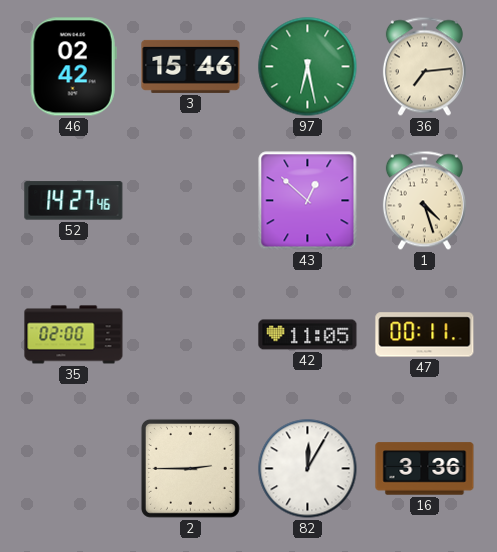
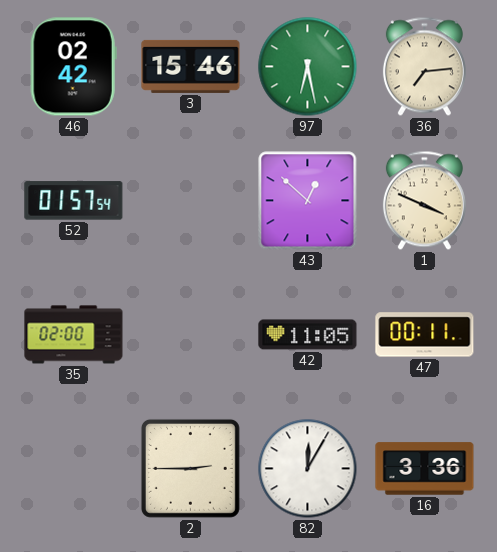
52: 14:27 -> 01:57
1: 4:27 -> 3:49
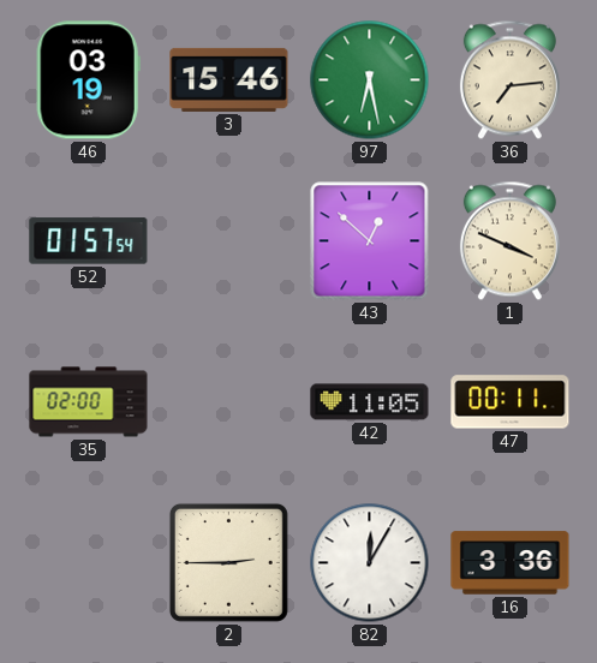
46: 02:42 -> 03:19
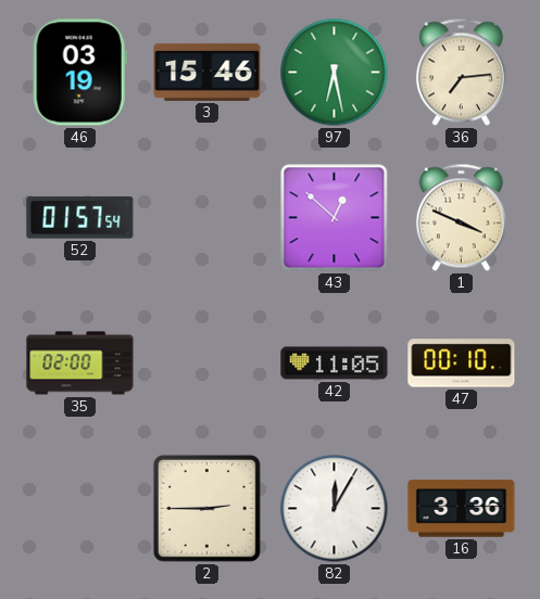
47: 00:11 -> 00:10
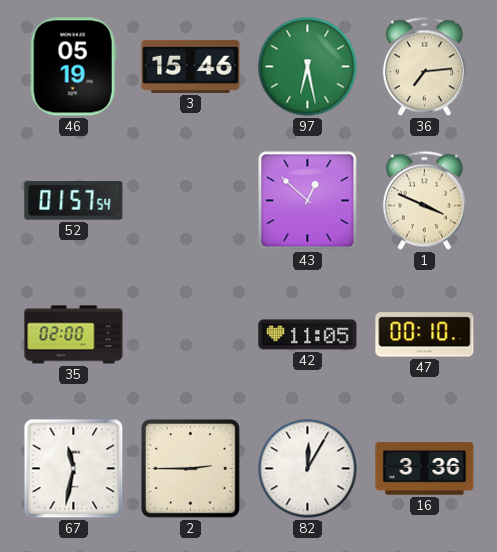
46: 03:19 -> 05:19
67: none -> 11:32
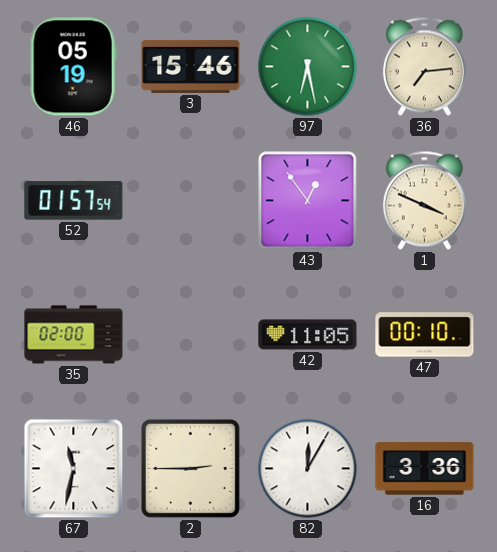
43: 12:52 -> 12:54
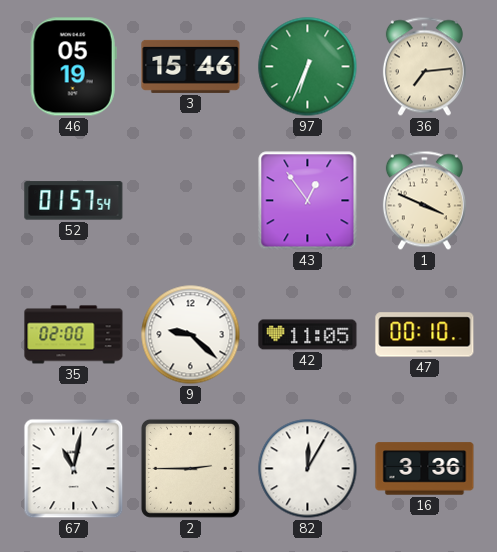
97: 6:28 -> 6:34
9: none -> 9:22
67: 11:32 -> 11:02
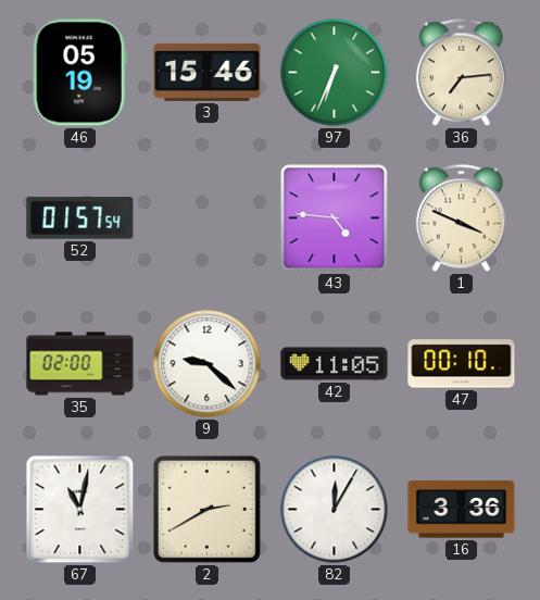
43: 12:54 -> 4:46
2: 2:45 -> 2:40
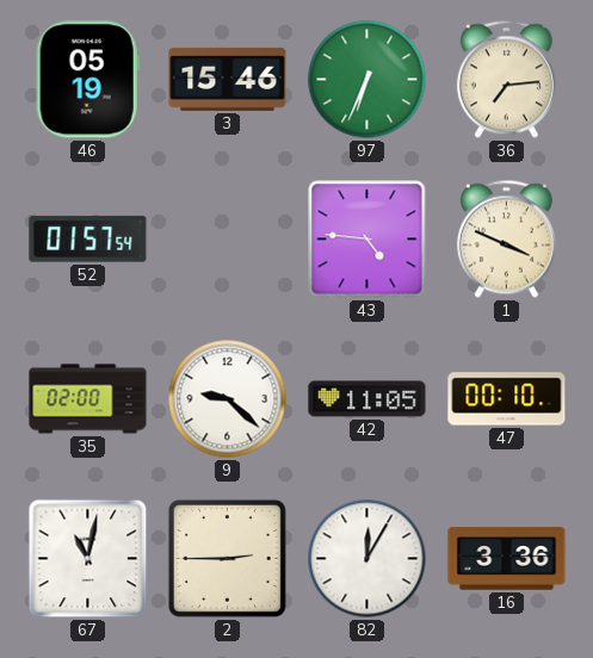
2: 2:40 -> 2:45
